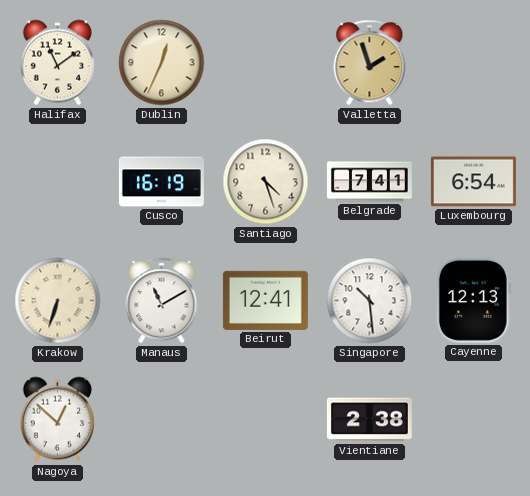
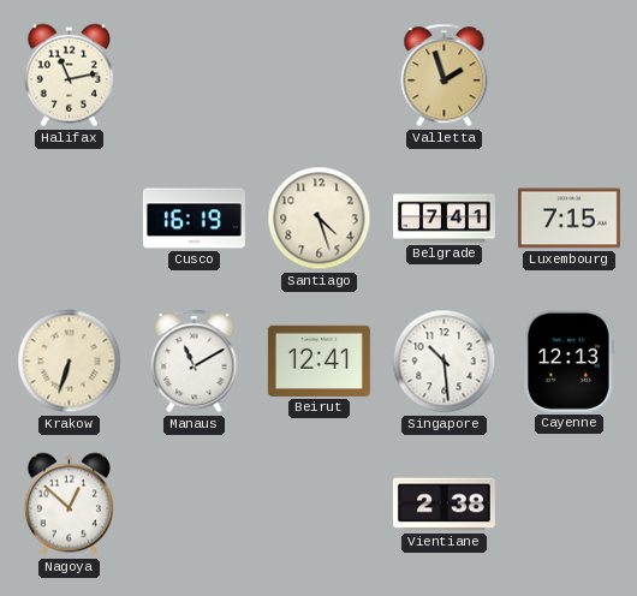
Halifax: 11:09 -> 11:13
Dublin: 12:34 -> none
Luxembourg: 6:54 -> 7:15
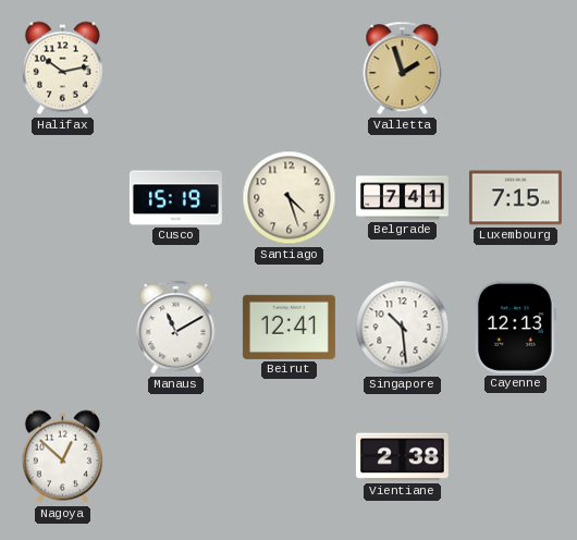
Halifax: 11:13 -> 10:13
Cusco: 16:19 -> 15:19
Krakow: 6:33 -> none
